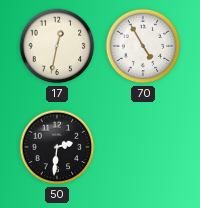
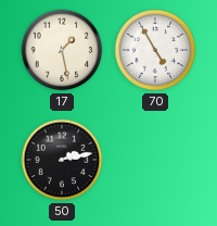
17: 12:32 -> 1:28
50: 2:31 -> 2:13
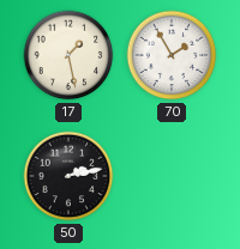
70: 4:55 -> 1:55
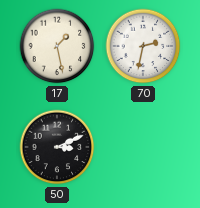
70: 1:55 -> 2:32
50: 2:13 -> 3:11
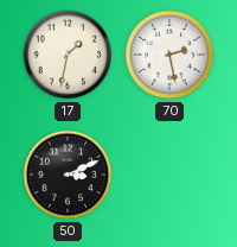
17: 1:28 -> 1:32
70: 2:32 -> 2:28
